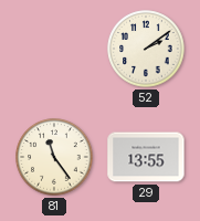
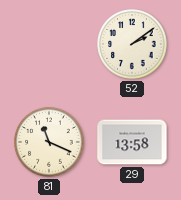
81: 11:24 -> 11:19
29: 13:55 -> 13:58
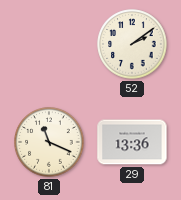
29: 13:58 -> 13:36
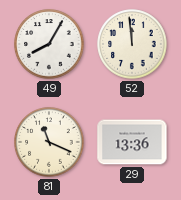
49: none -> 8:05
52: 2:09 -> 11:59
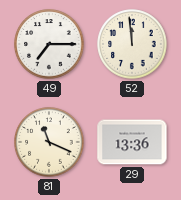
49: 8:05 -> 7:15
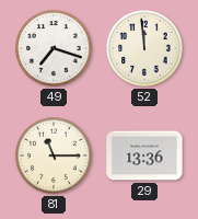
49: 7:15 -> 7:18
81: 11:19 -> 11:15
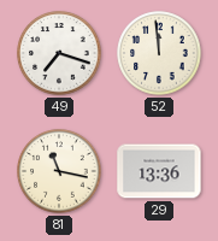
81: 11:15 -> 11:17
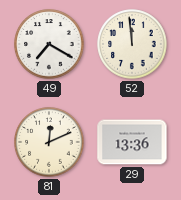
49: 7:18 -> 7:20
81: 11:17 -> 12:11
